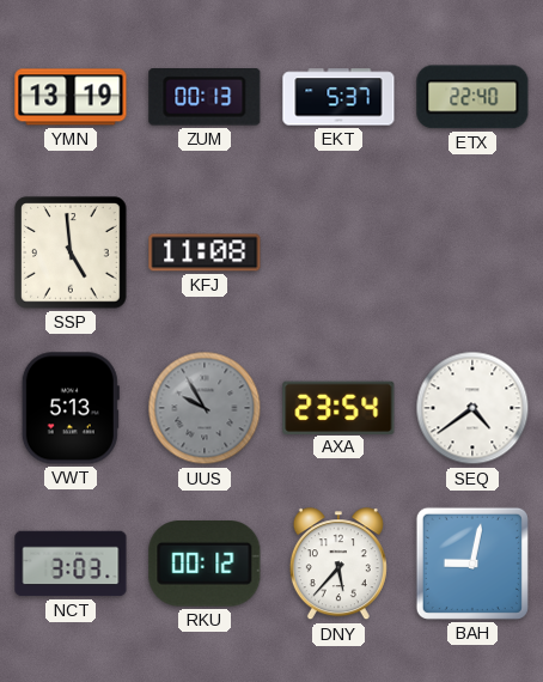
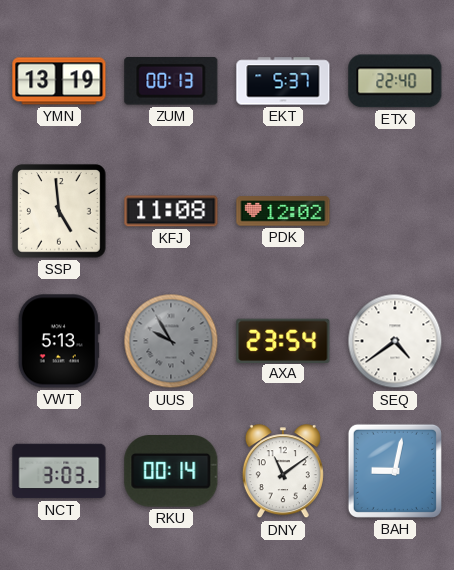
PDK: none -> 12:02
RKU: 00:12 -> 00:14
DNY: 5:37 -> 11:09
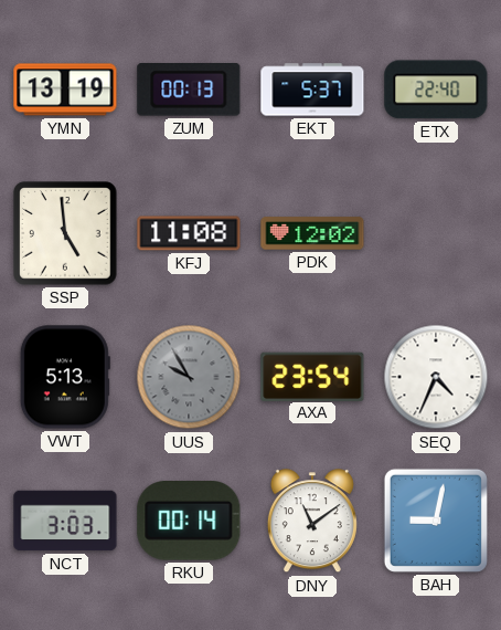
SEQ: 4:39 -> 4:34
